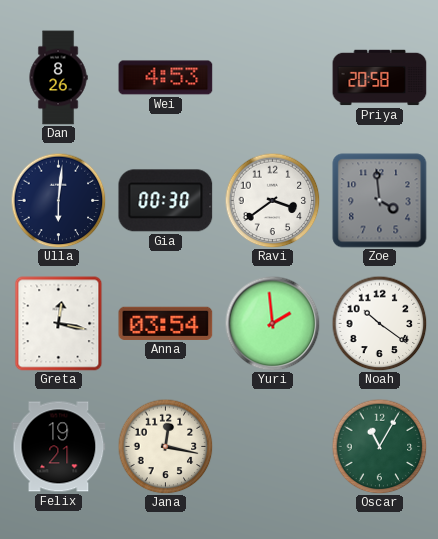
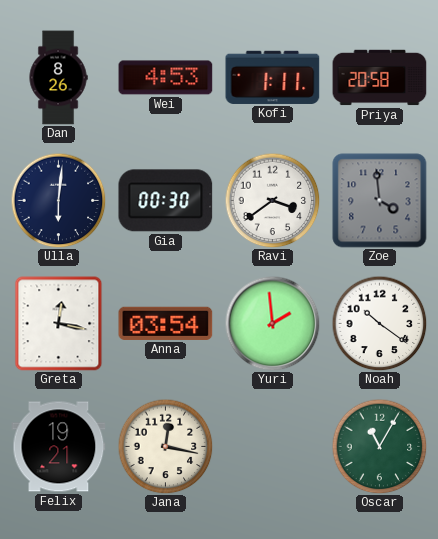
Kofi: none -> 1:11
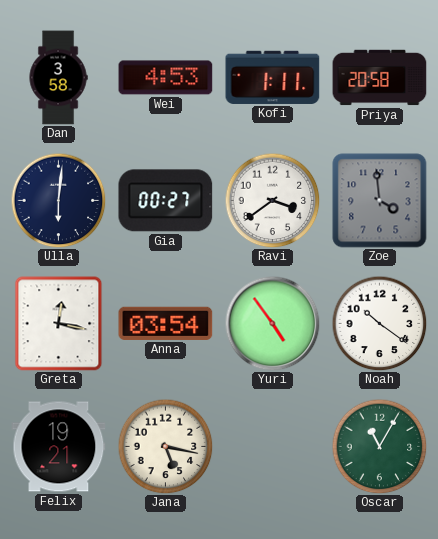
Dan: 8:26 -> 3:58
Gia: 00:30 -> 00:27
Yuri: 1:59 -> 4:54
Jana: 12:17 -> 5:17
